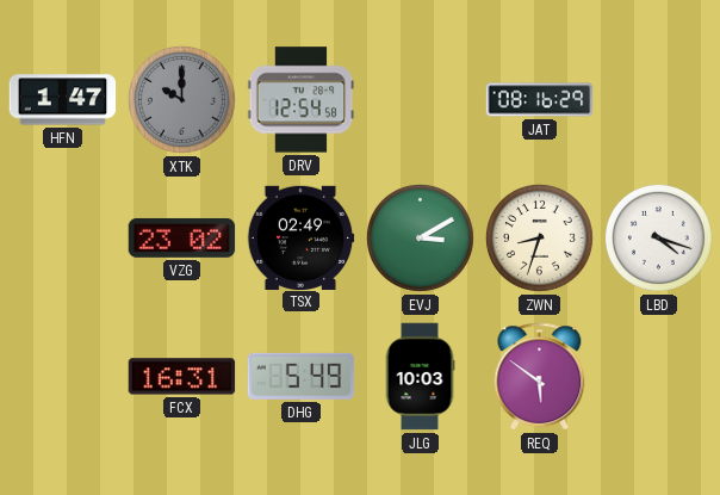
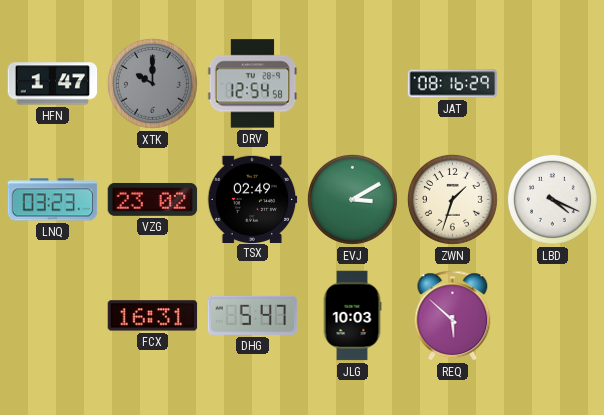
LNQ: none -> 03:23
ZWN: 8:33 -> 1:33
LBD: 4:18 -> 4:19
DHG: 5:49 -> 5:47
REQ: 5:51 -> 5:52
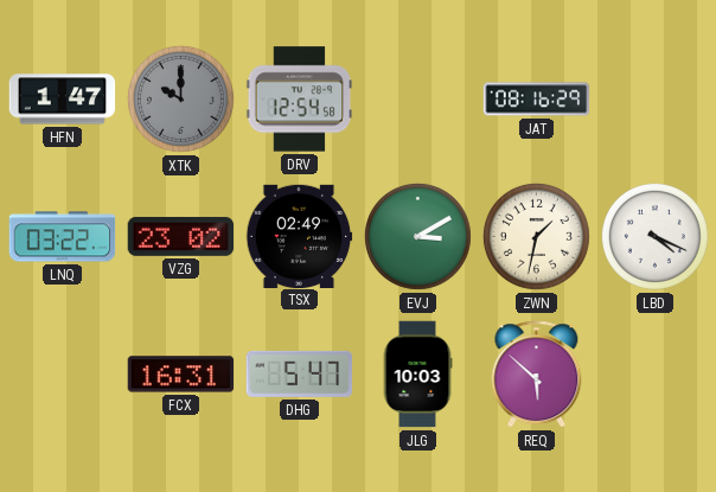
LNQ: 03:23 -> 03:22
ZWN: 1:33 -> 1:32
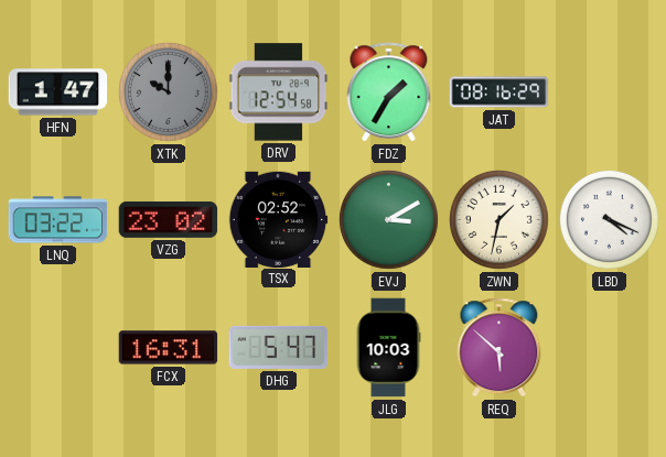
FDZ: none -> 1:35
TSX: 02:49 -> 02:52
